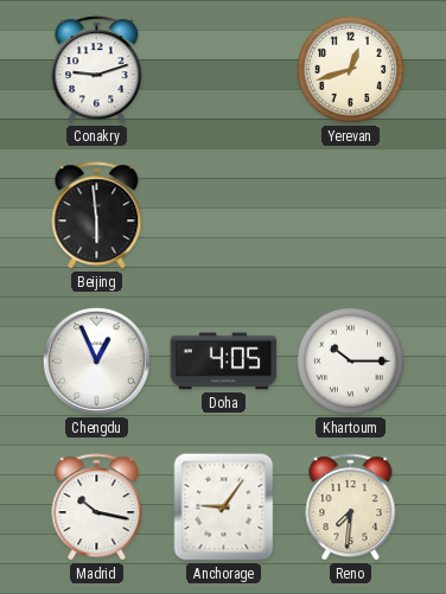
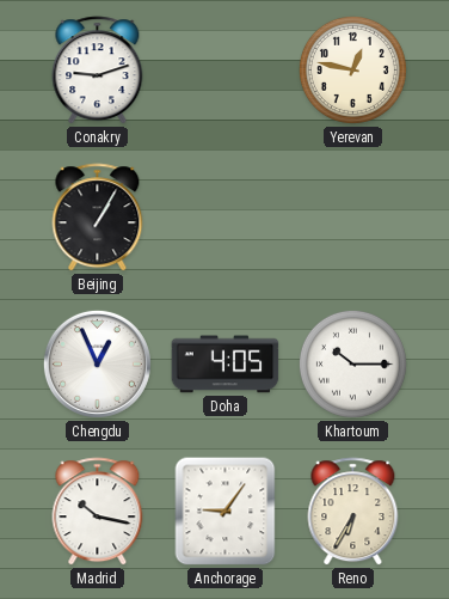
Yerevan: 12:42 -> 12:47
Beijing: 5:59 -> 1:05
Reno: 7:31 -> 6:35
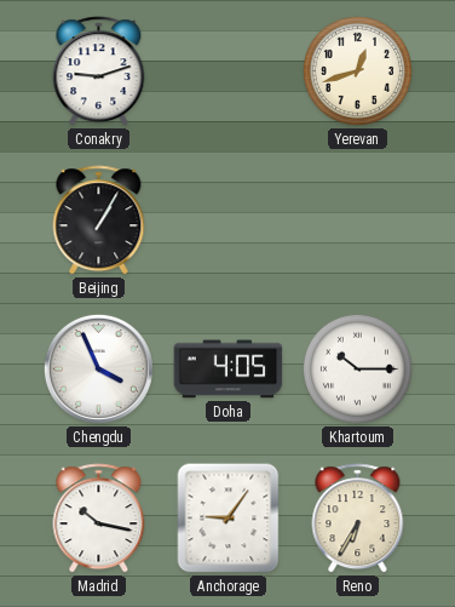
Yerevan: 12:47 -> 12:42
Chengdu: 12:56 -> 3:56
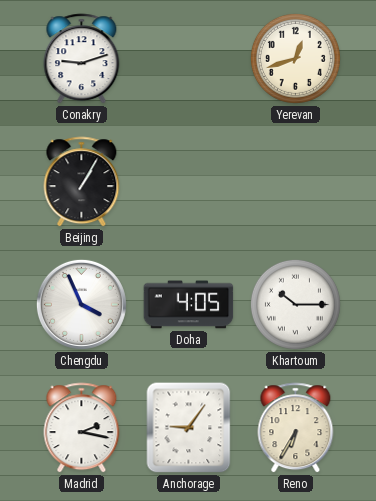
Madrid: 10:17 -> 2:17
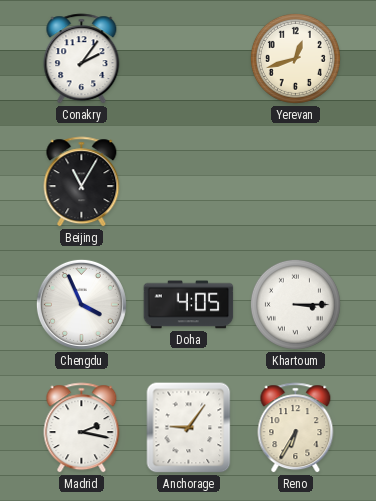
Conakry: 9:12 -> 2:06
Beijing: 1:05 -> 11:05
Khartoum: 10:15 -> 3:15
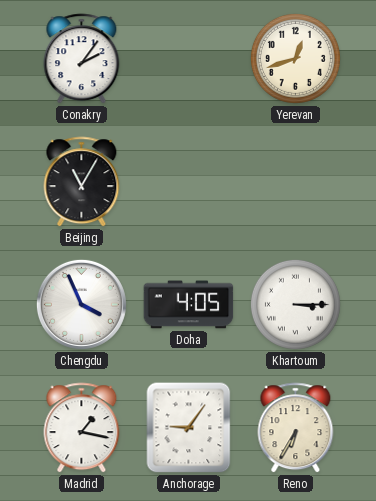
Madrid: 2:17 -> 1:17
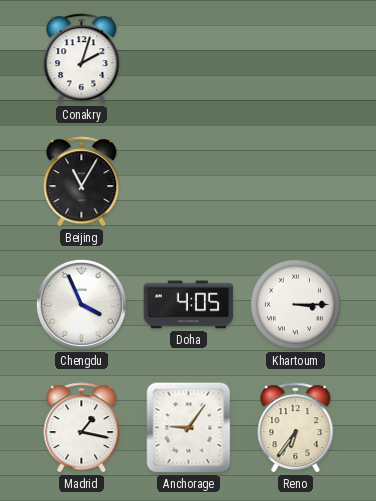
Conakry: 2:06 -> 2:03
Yerevan: 12:42 -> none
Reno: 6:35 -> 6:36
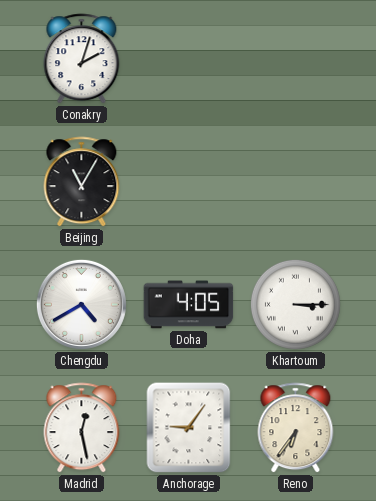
Chengdu: 3:56 -> 4:40
Madrid: 1:17 -> 12:28
